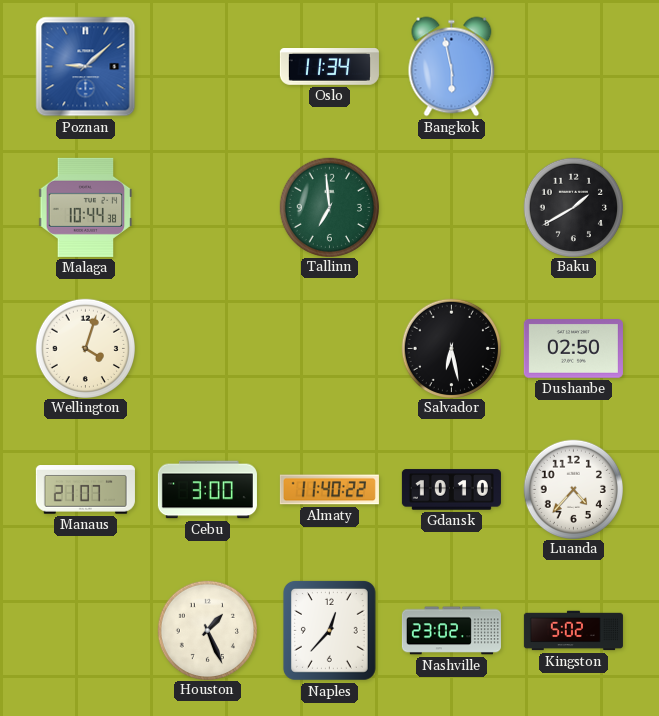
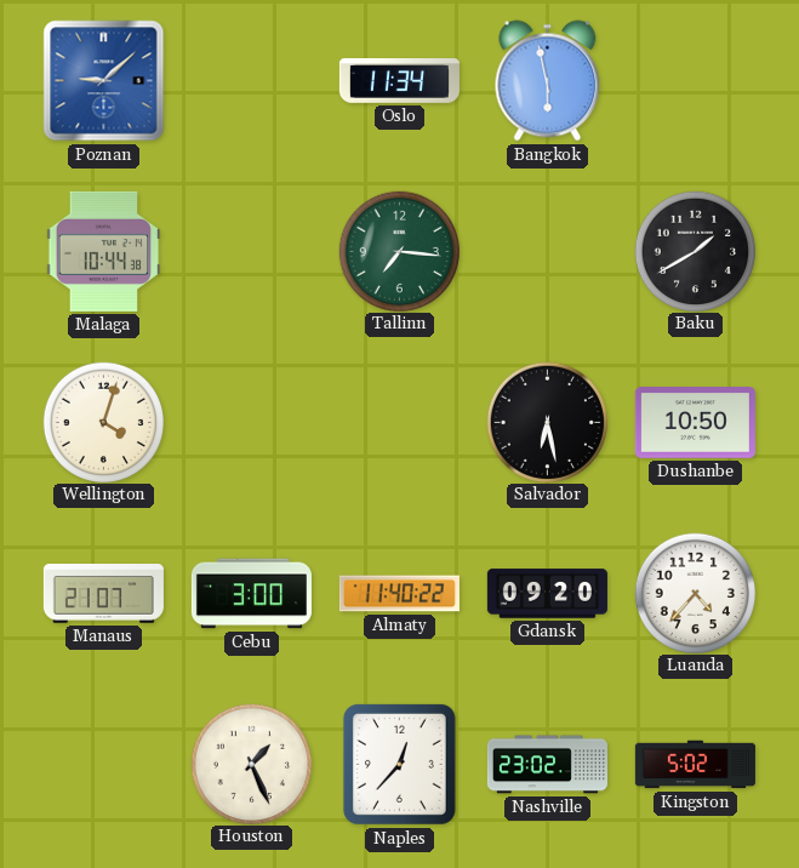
Tallinn: 6:59 -> 7:16
Dushanbe: 02:50 -> 10:50
Gdansk: 10:10 -> 09:20
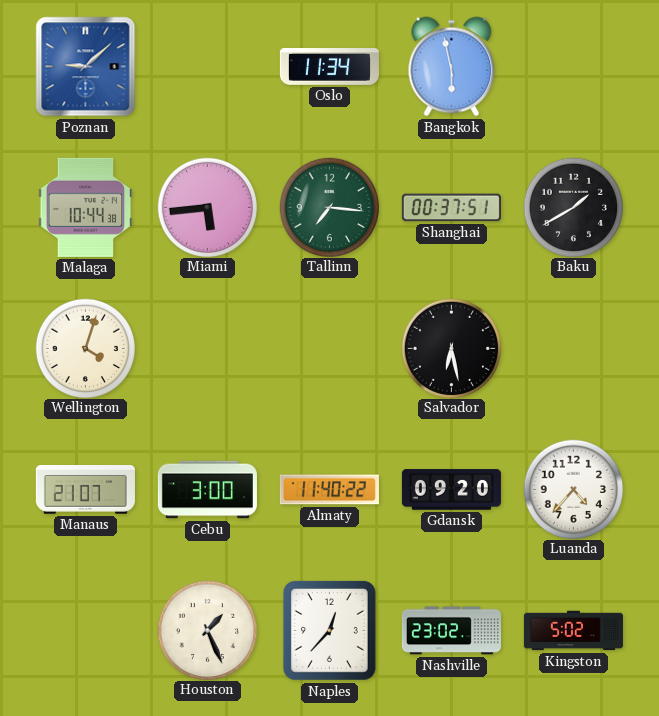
Miami: none -> 5:44
Shanghai: none -> 00:37
Dushanbe: 10:50 -> none
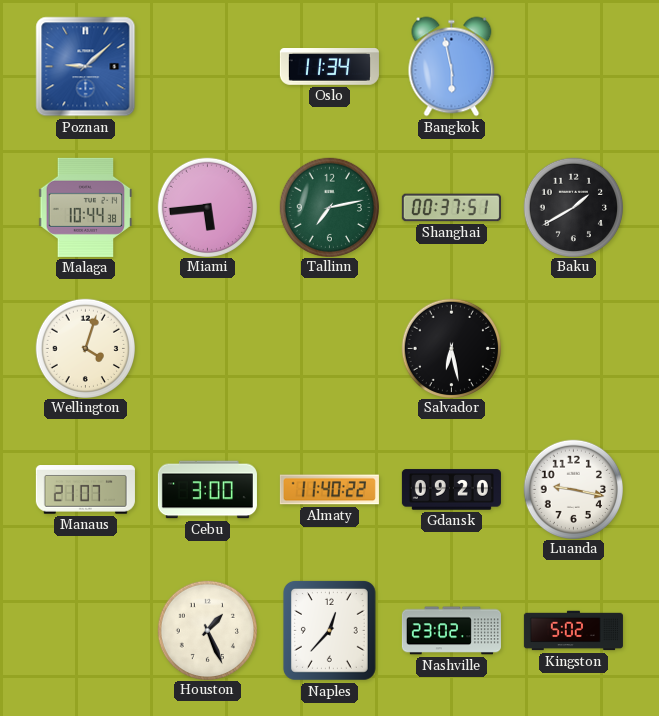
Tallinn: 7:16 -> 7:13
Luanda: 4:37 -> 9:17
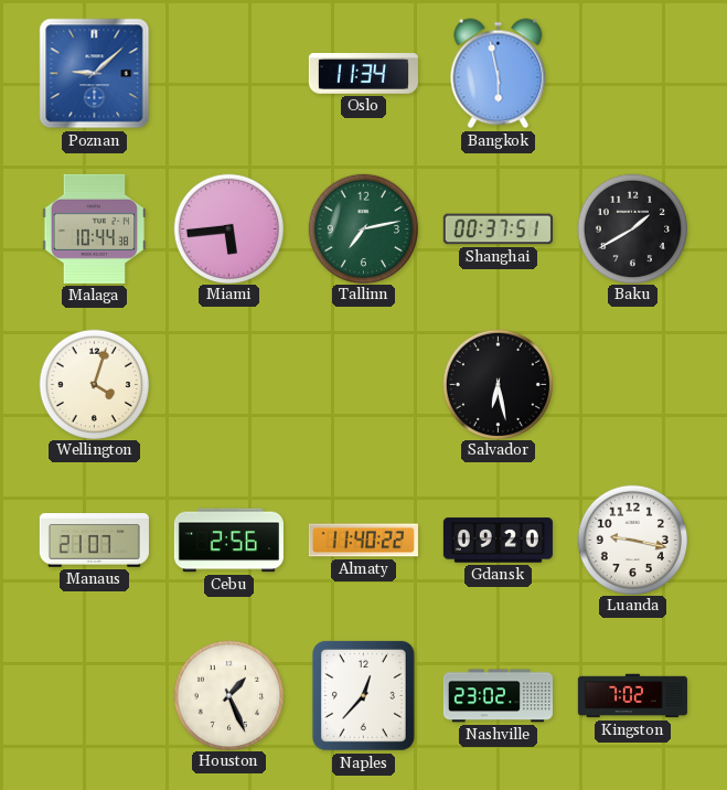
Cebu: 3:00 -> 2:56
Kingston: 5:02 -> 7:02
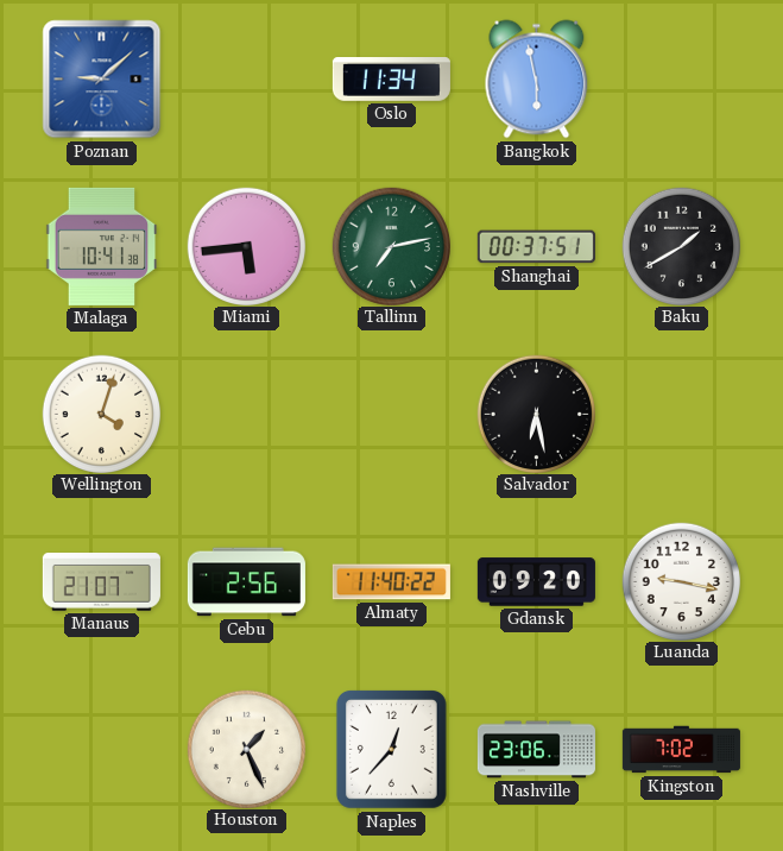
Malaga: 10:44 -> 10:41
Nashville: 23:02 -> 23:06
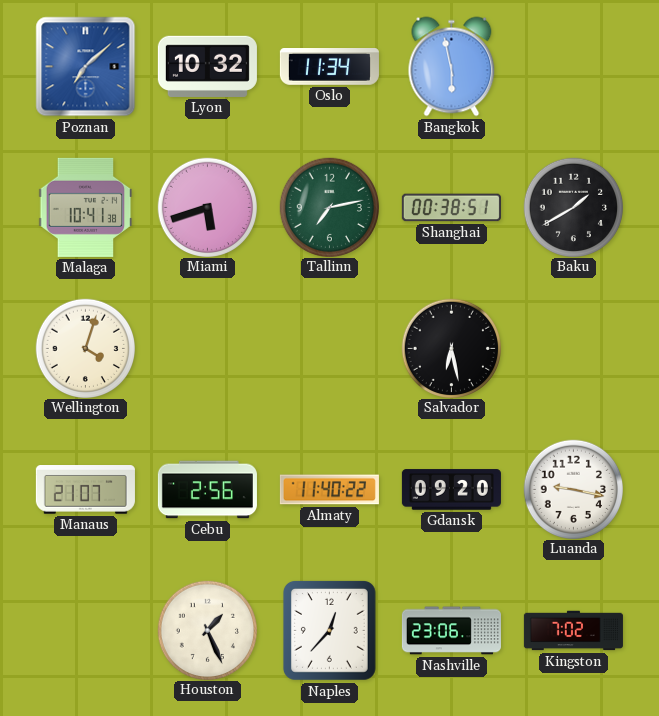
Poznan: 9:08 -> 7:08
Lyon: none -> 10:32
Miami: 5:44 -> 5:42
Shanghai: 00:37 -> 00:38
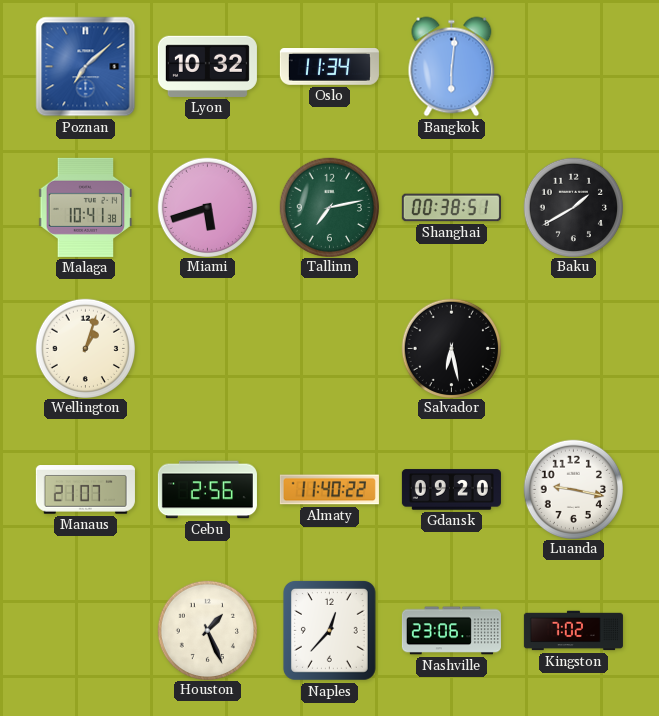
Bangkok: 5:58 -> 6:01
Wellington: 4:03 -> 1:03
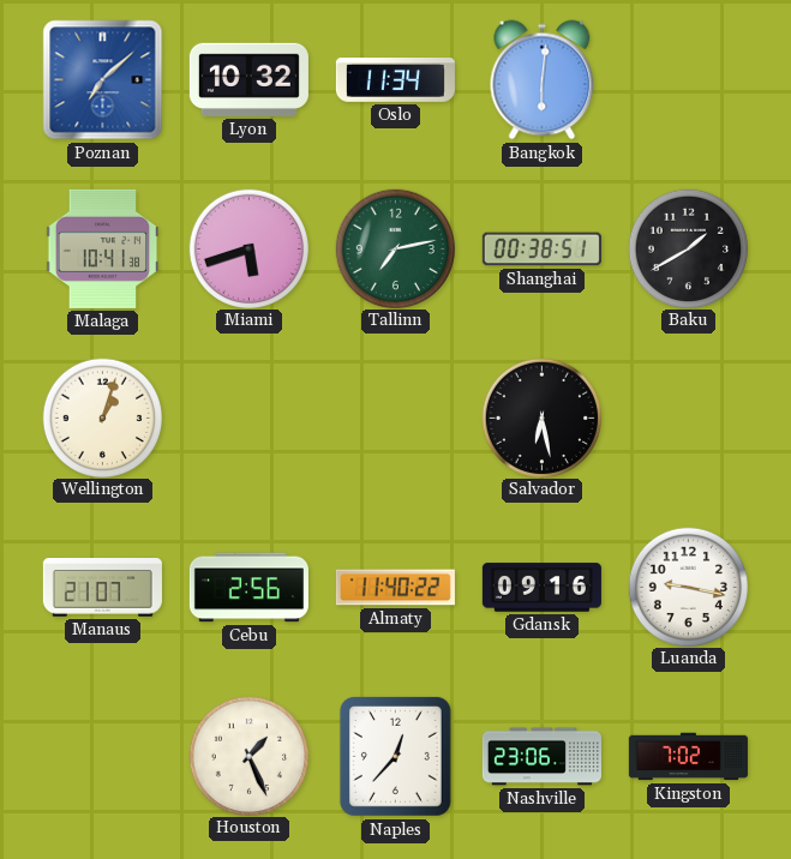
Gdansk: 09:20 -> 09:16
